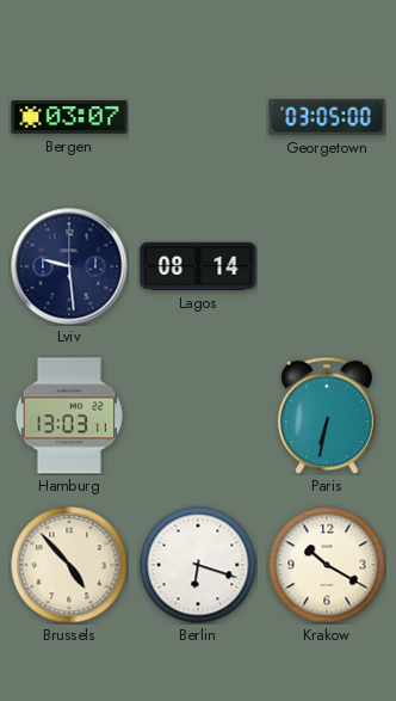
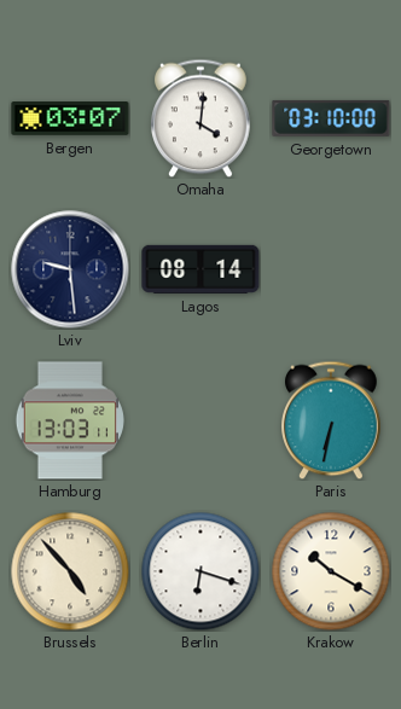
Omaha: none -> 4:01
Georgetown: 03:05 -> 03:10
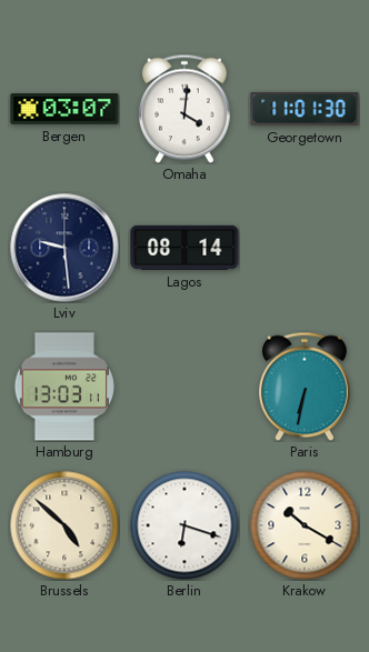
Georgetown: 03:10 -> 11:01
Brussels: 4:53 -> 4:52
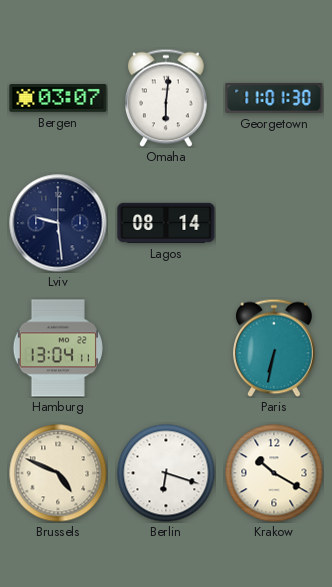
Omaha: 4:01 -> 6:01
Hamburg: 13:03 -> 13:04
Brussels: 4:52 -> 4:49
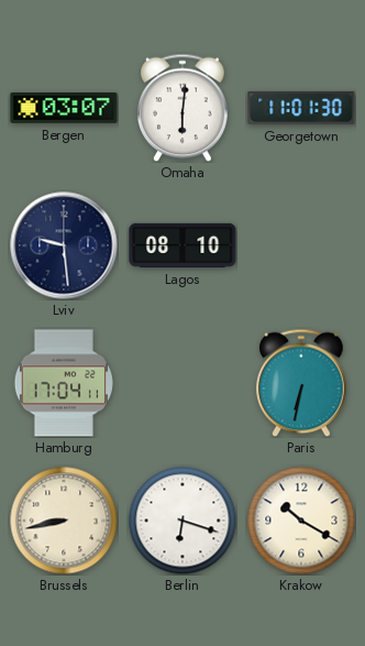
Lagos: 08:14 -> 08:10
Hamburg: 13:04 -> 17:04
Brussels: 4:49 -> 8:43
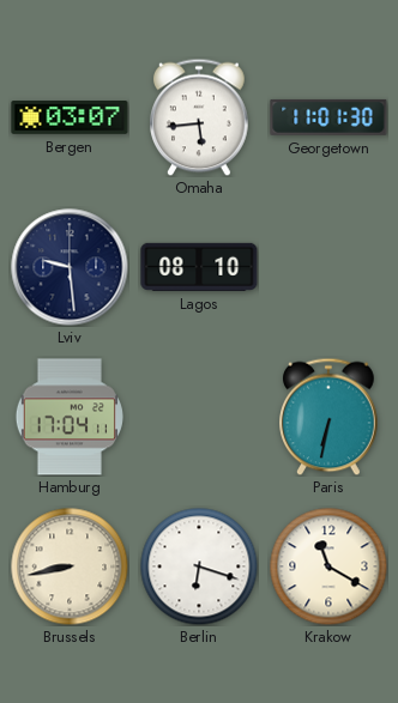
Omaha: 6:01 -> 5:44
Krakow: 10:20 -> 11:20
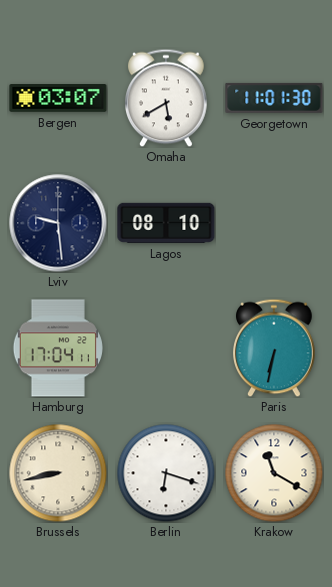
Omaha: 5:44 -> 5:40
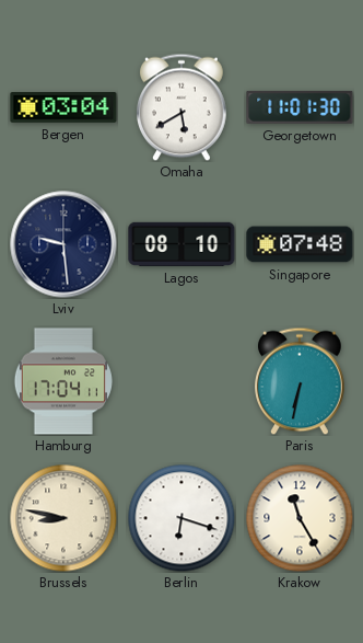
Bergen: 03:07 -> 03:04
Singapore: none -> 07:48
Brussels: 8:43 -> 8:47
Krakow: 11:20 -> 11:25
